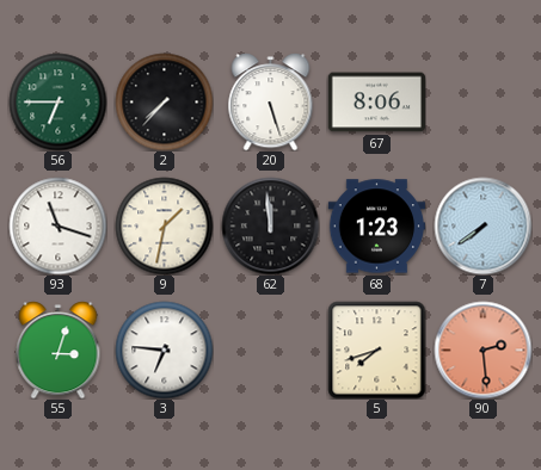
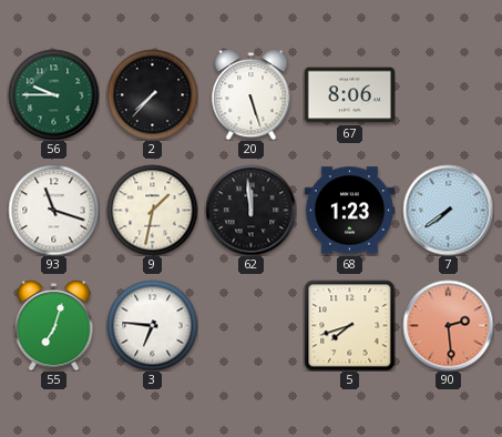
56: 6:45 -> 9:45
55: 3:03 -> 7:03
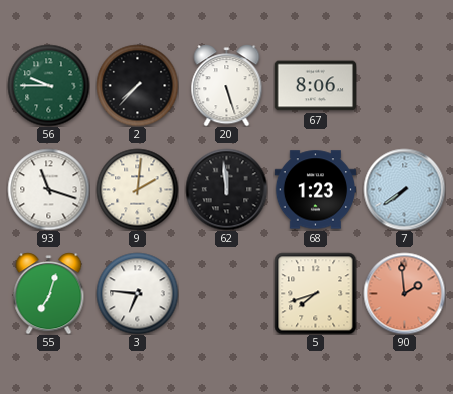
9: 1:32 -> 2:01
90: 2:29 -> 1:59
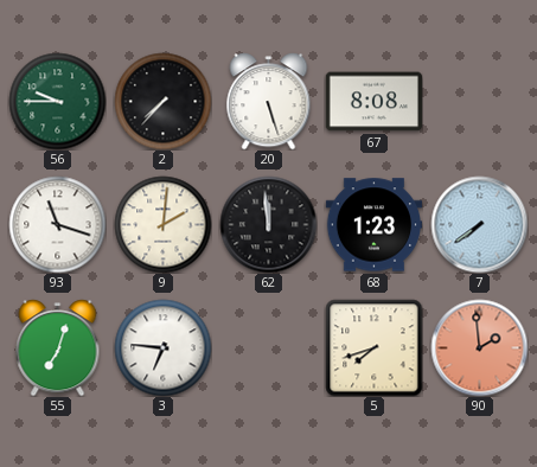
67: 8:06 -> 8:08
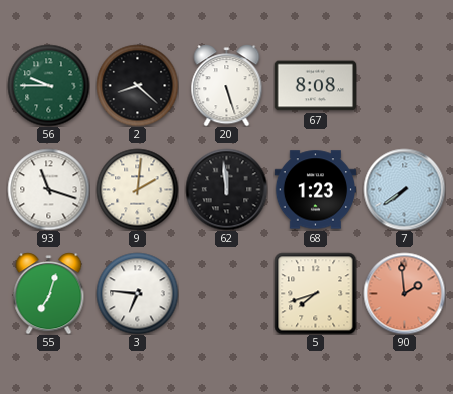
2: 7:37 -> 8:22
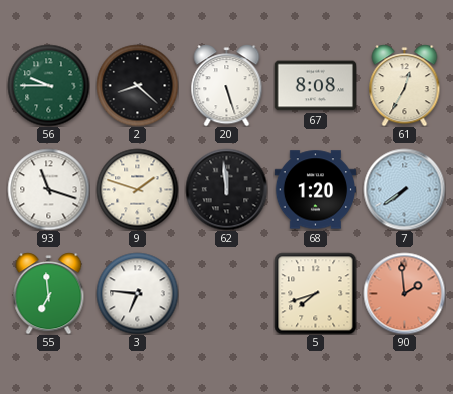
61: none -> 12:35
9: 2:01 -> 1:48
68: 1:23 -> 1:20
55: 7:03 -> 6:59
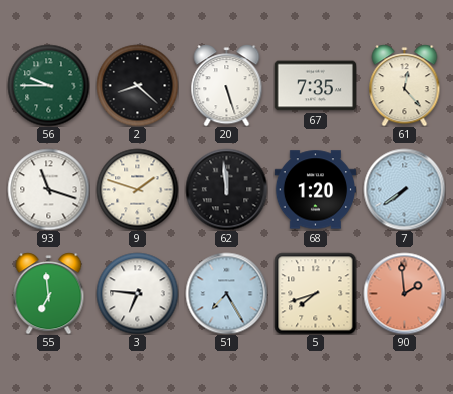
67: 8:08 -> 7:35
61: 12:35 -> 12:23
51: none -> 7:25
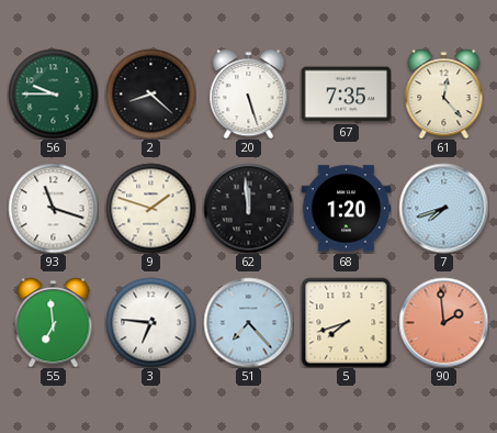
7: 7:39 -> 7:42
51: 7:25 -> 7:23
